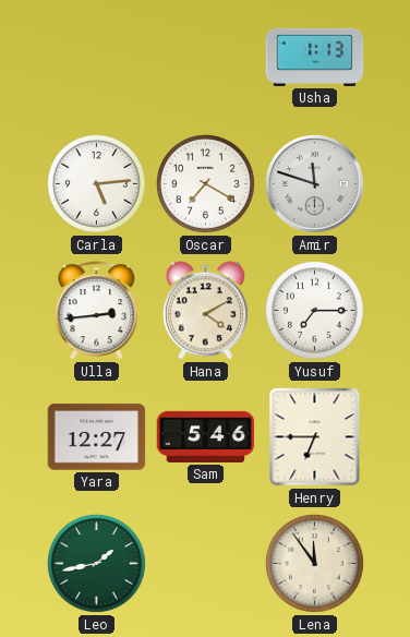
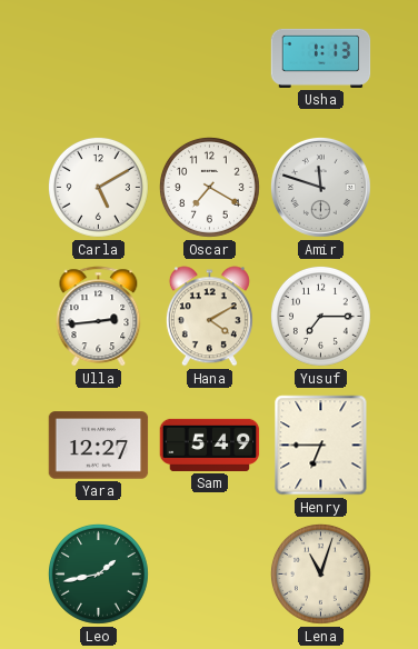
Carla: 5:14 -> 5:10
Sam: 5:46 -> 5:49
Lena: 11:54 -> 11:03
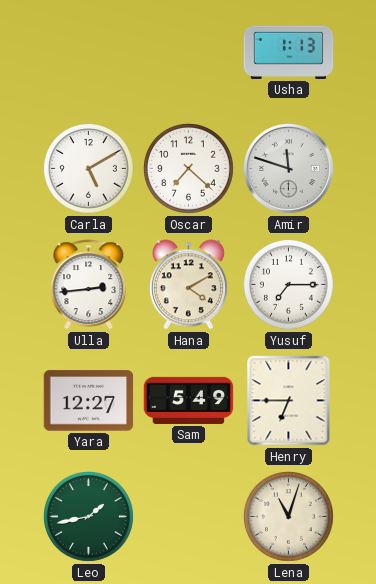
Oscar: 7:20 -> 7:22
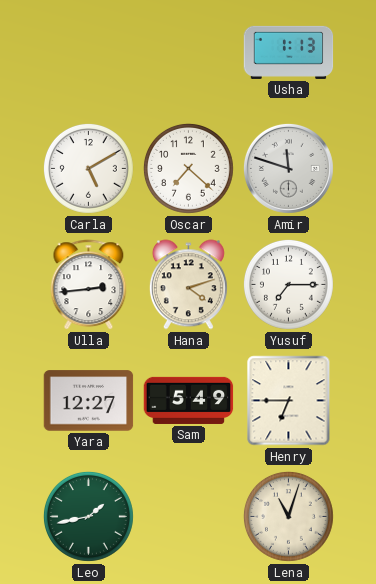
Hana: 4:10 -> 4:12
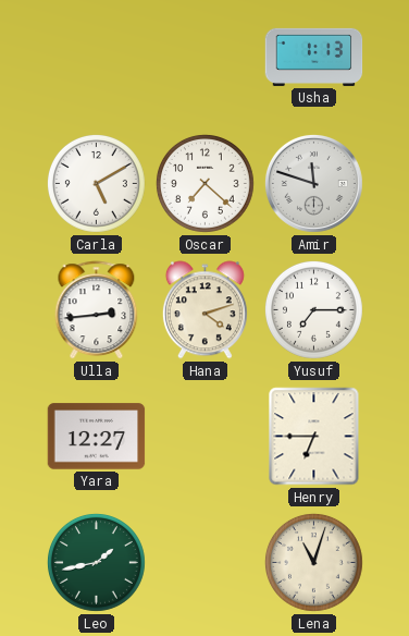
Sam: 5:49 -> none
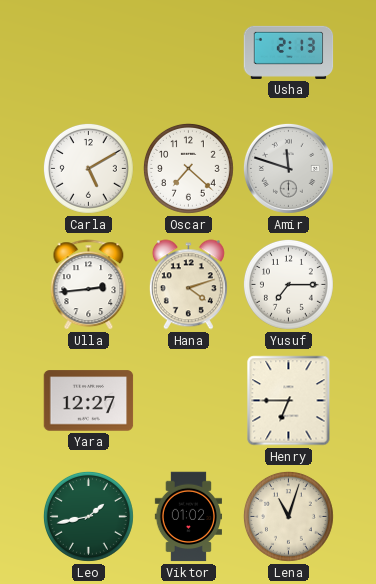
Usha: 1:13 -> 2:13
Viktor: none -> 01:02
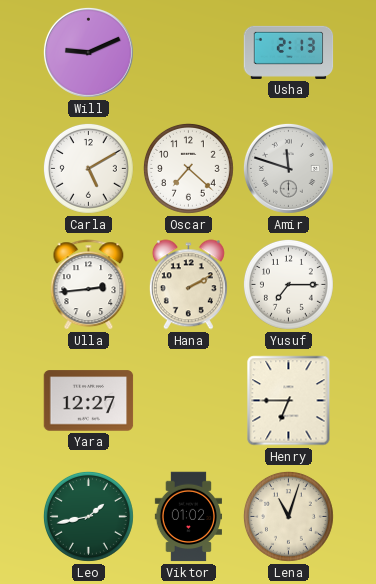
Will: none -> 9:11
Hana: 4:12 -> 2:10
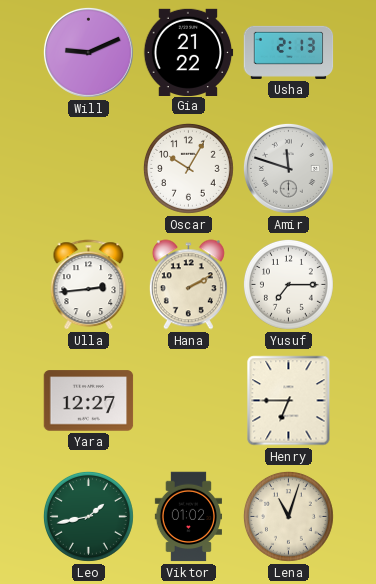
Gia: none -> 21:22
Carla: 5:10 -> none
Oscar: 7:22 -> 10:05
